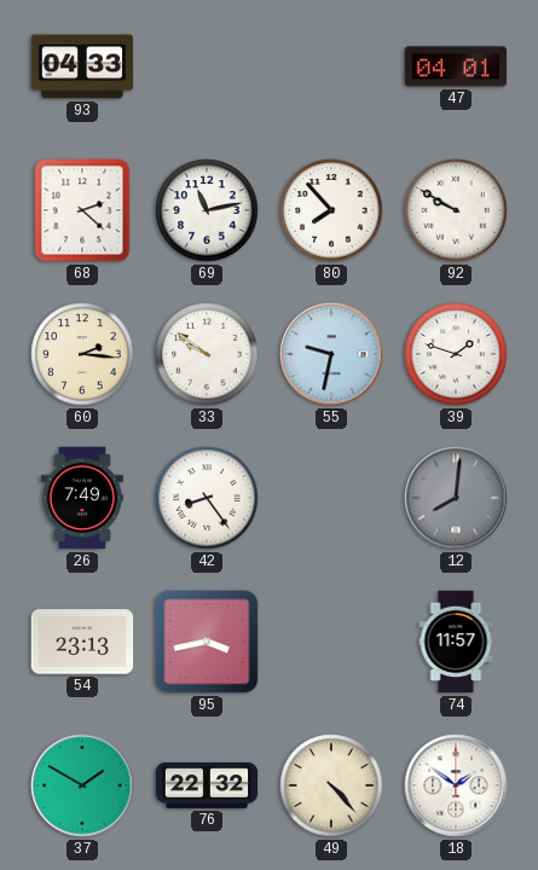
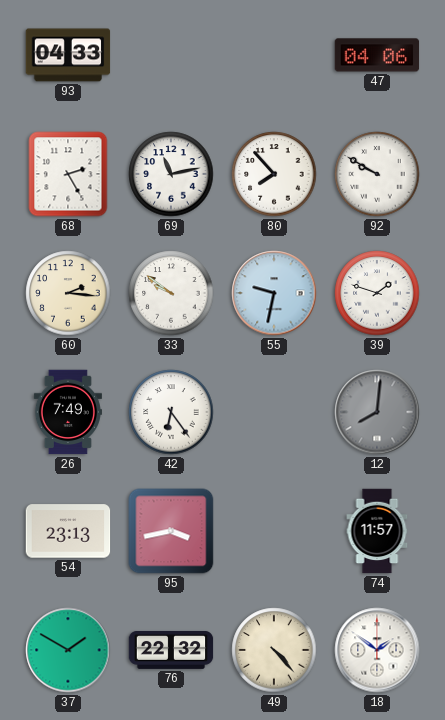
47: 04:01 -> 04:06
68: 2:22 -> 2:25
42: 8:24 -> 6:24
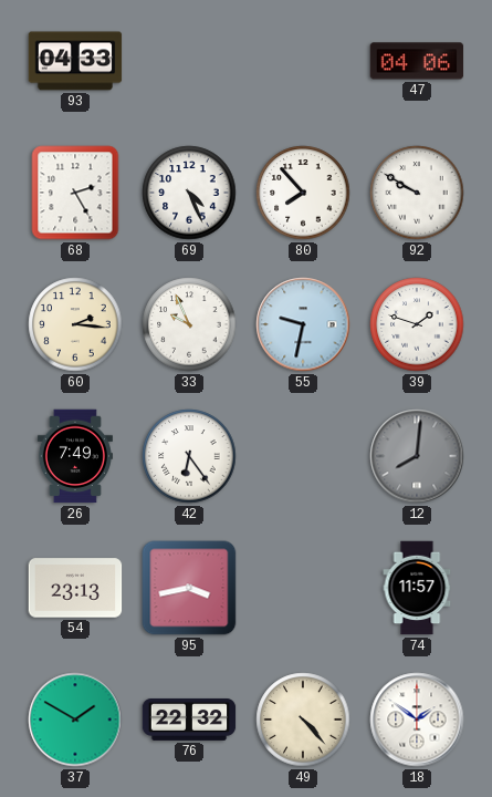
69: 11:13 -> 4:26
33: 9:51 -> 9:56
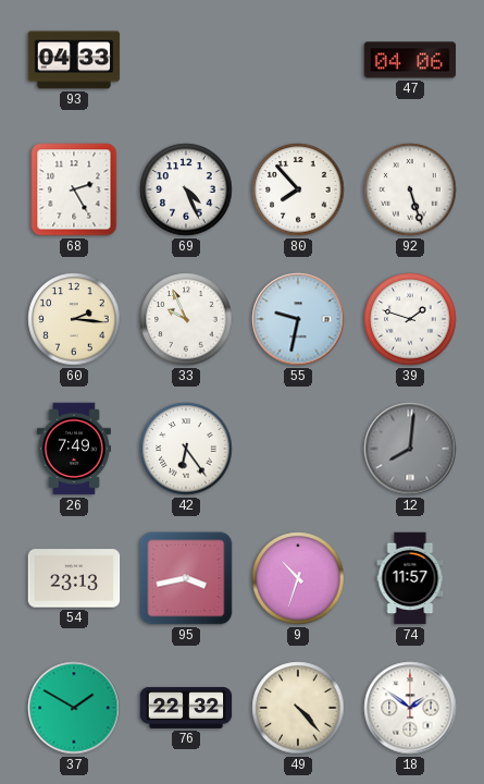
92: 9:50 -> 5:27
9: none -> 10:33
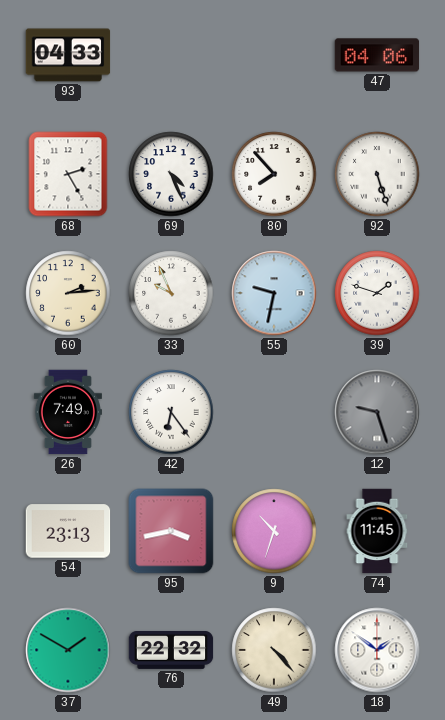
60: 2:16 -> 2:14
12: 8:01 -> 9:27
74: 11:57 -> 11:45
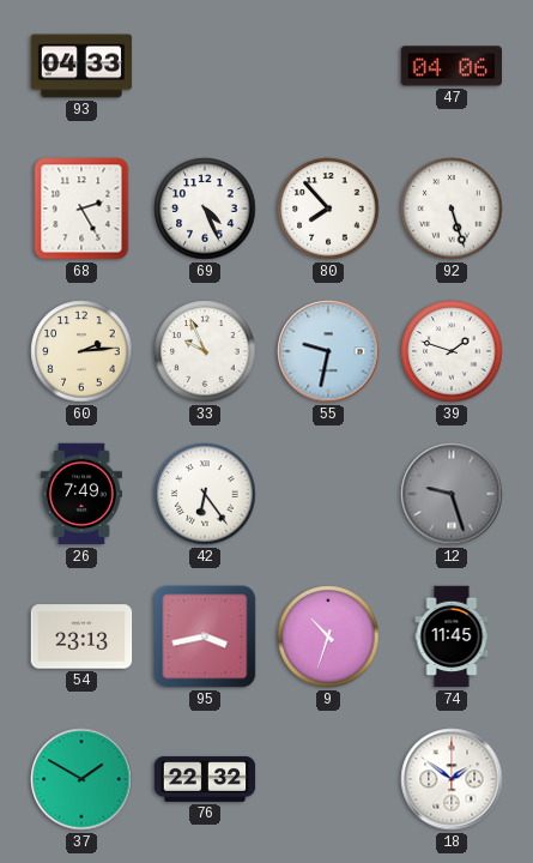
49: 4:23 -> none
